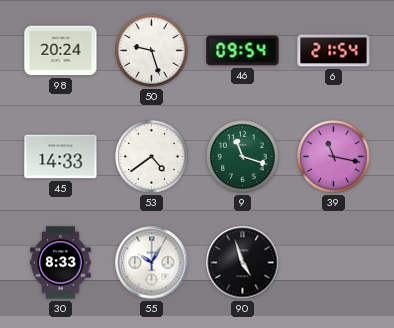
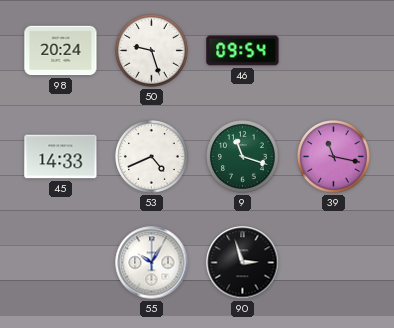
6: 21:54 -> none
53: 4:39 -> 4:41
30: 8:33 -> none
90: 4:57 -> 2:57
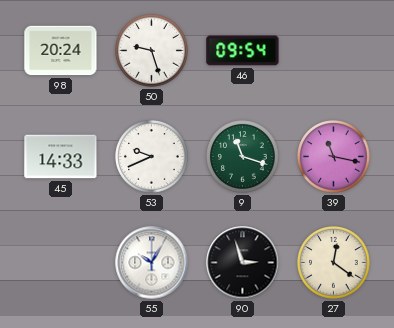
53: 4:41 -> 9:41
27: none -> 12:21
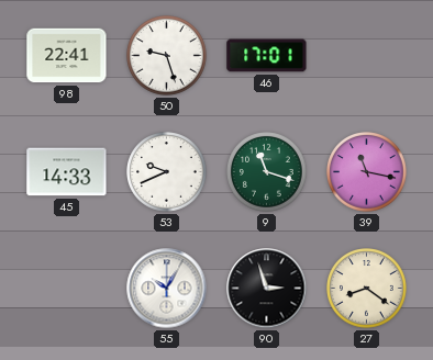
98: 20:24 -> 22:41
46: 09:54 -> 17:01
27: 12:21 -> 8:21
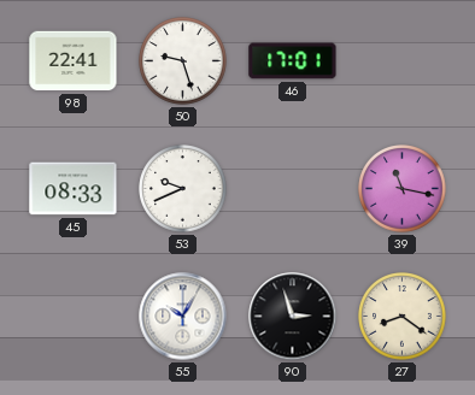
45: 14:33 -> 08:33
9: 11:18 -> none
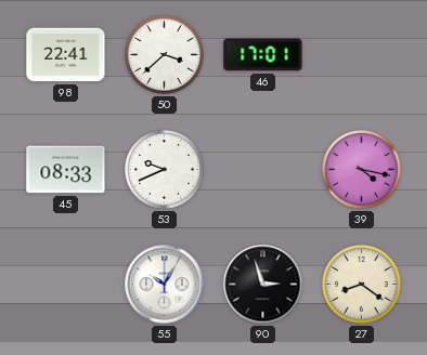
50: 9:27 -> 3:38
39: 11:17 -> 4:17
